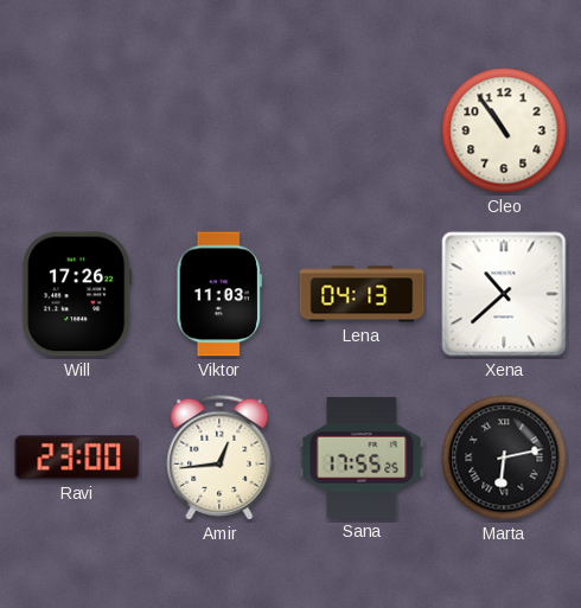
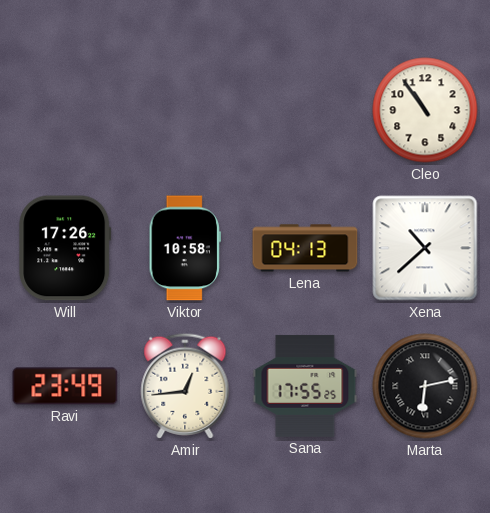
Viktor: 11:03 -> 10:58
Ravi: 23:00 -> 23:49
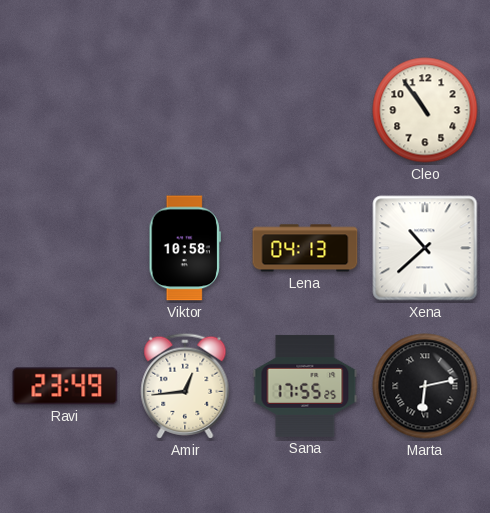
Will: 17:26 -> none
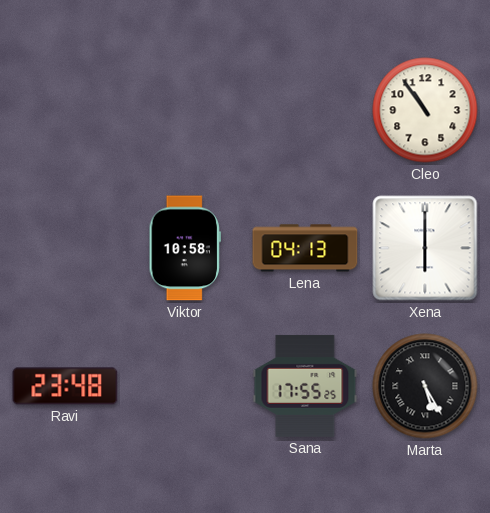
Xena: 10:38 -> 6:00
Ravi: 23:49 -> 23:48
Amir: 12:44 -> none
Marta: 6:13 -> 5:25
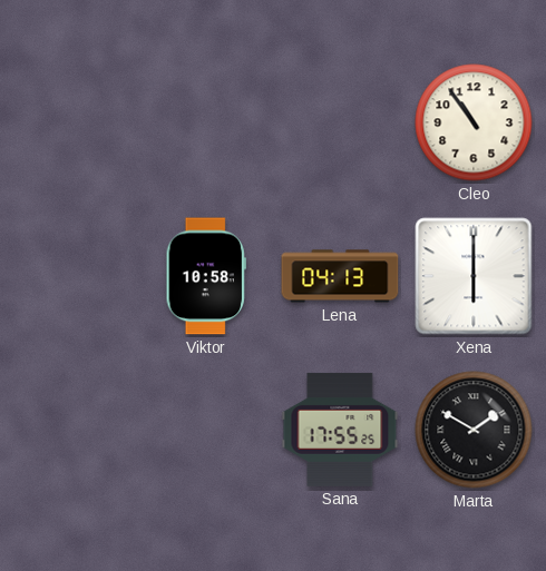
Ravi: 23:48 -> none
Marta: 5:25 -> 1:50
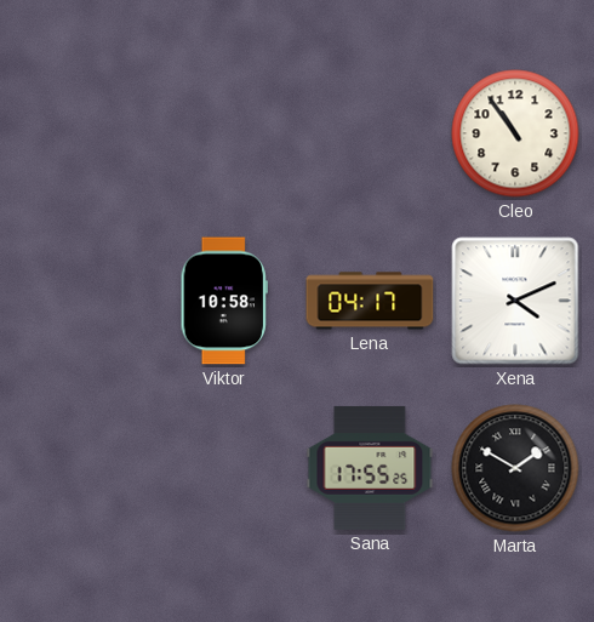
Lena: 04:13 -> 04:17
Xena: 6:00 -> 4:11
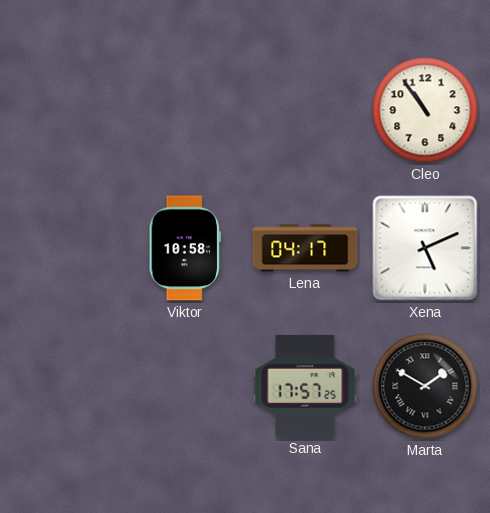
Xena: 4:11 -> 5:11
Sana: 17:55 -> 17:57
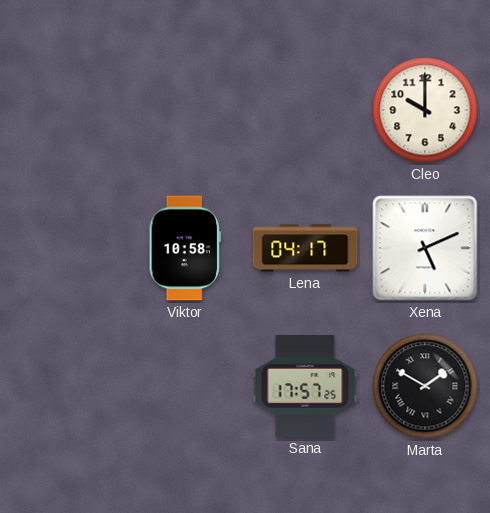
Cleo: 10:54 -> 10:00
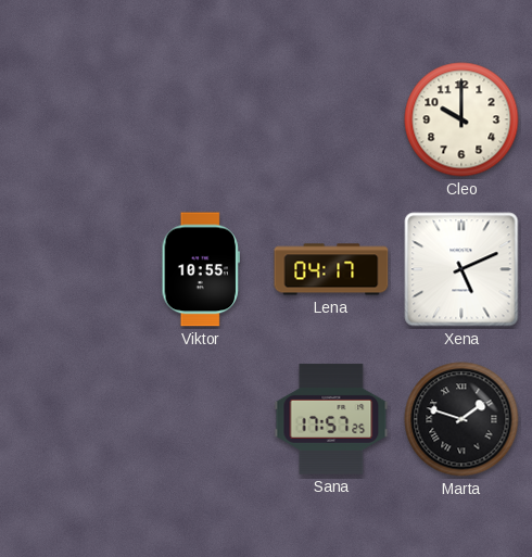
Viktor: 10:58 -> 10:55
Marta: 1:50 -> 1:48
